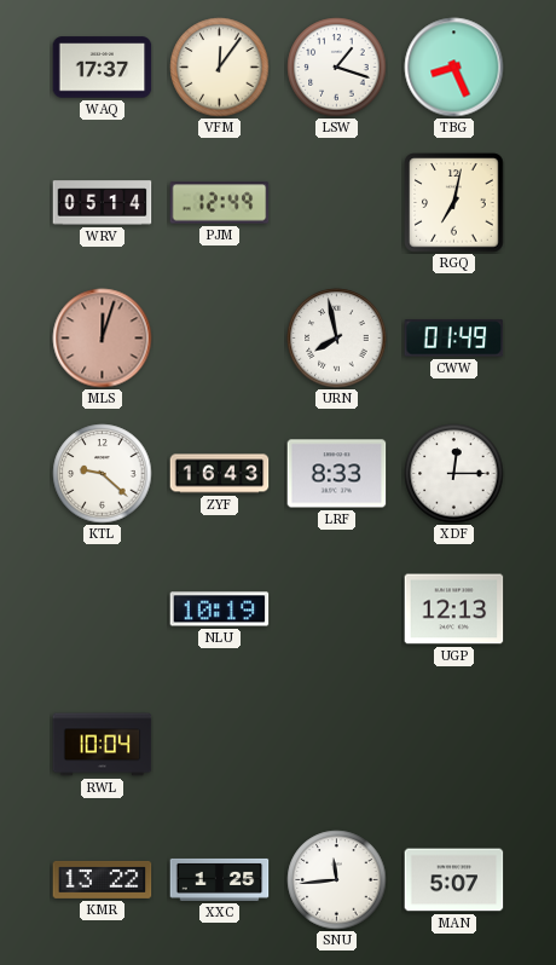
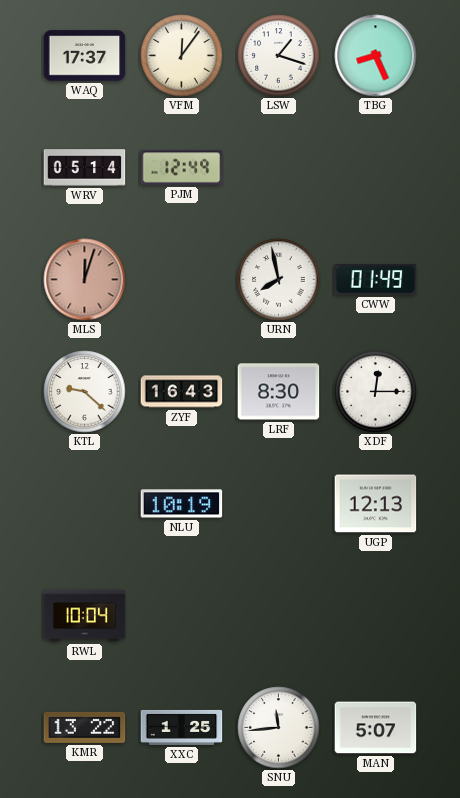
RGQ: 7:02 -> none
LRF: 8:33 -> 8:30
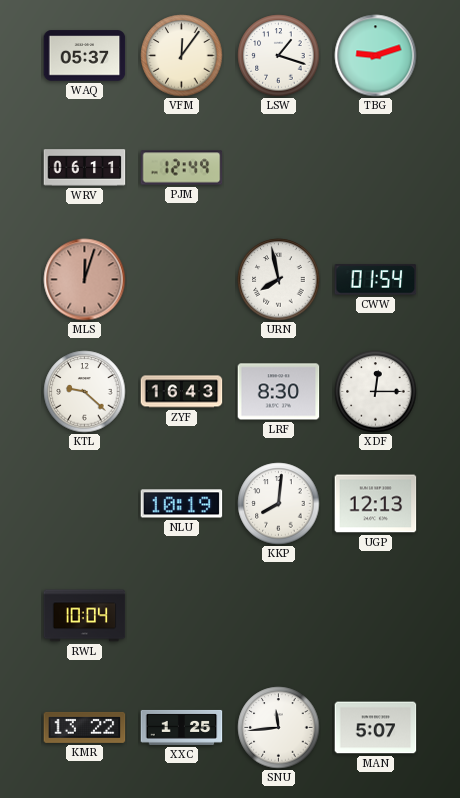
WAQ: 17:37 -> 05:37
TBG: 8:26 -> 9:12
WRV: 05:14 -> 06:11
CWW: 01:49 -> 01:54
KKP: none -> 8:01
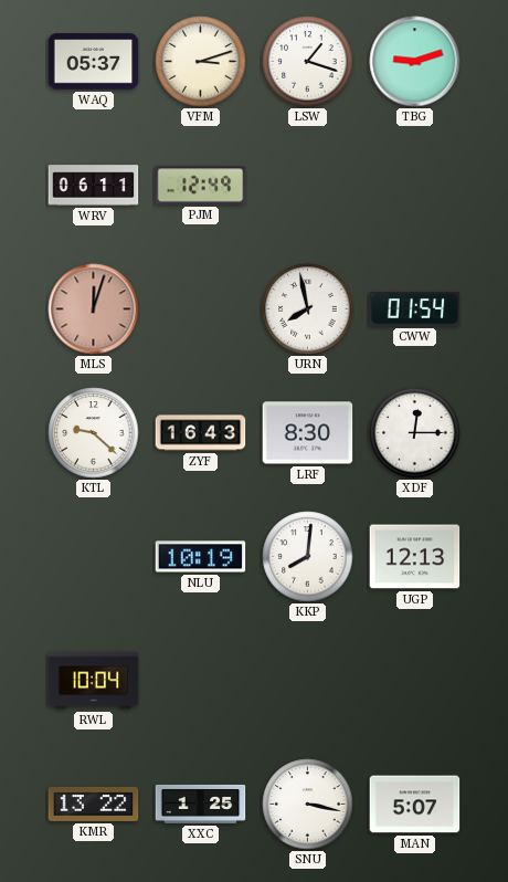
VFM: 12:06 -> 3:12
SNU: 11:44 -> 3:17
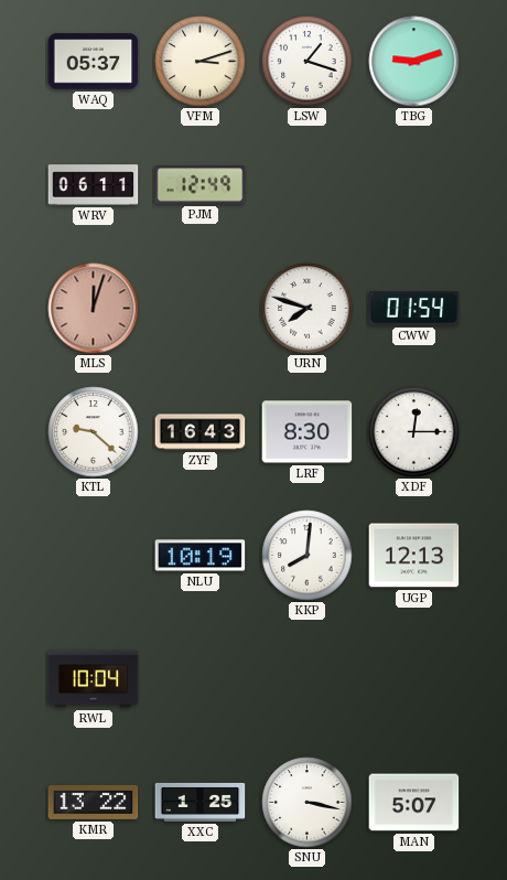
URN: 7:58 -> 7:48
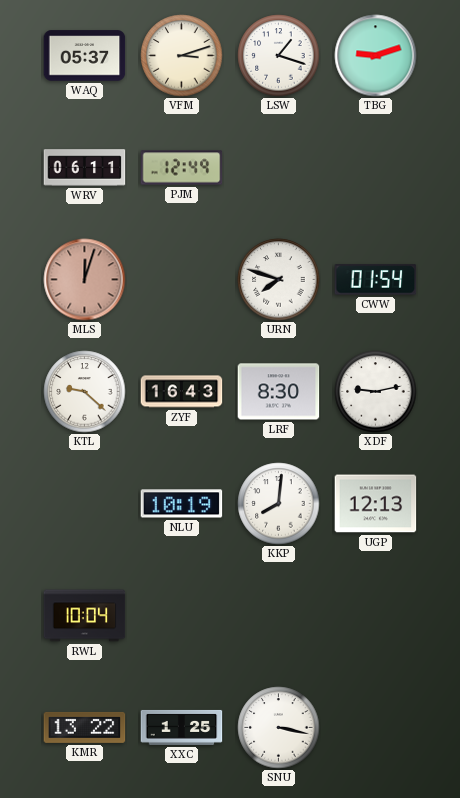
XDF: 12:15 -> 9:13
MAN: 5:07 -> none
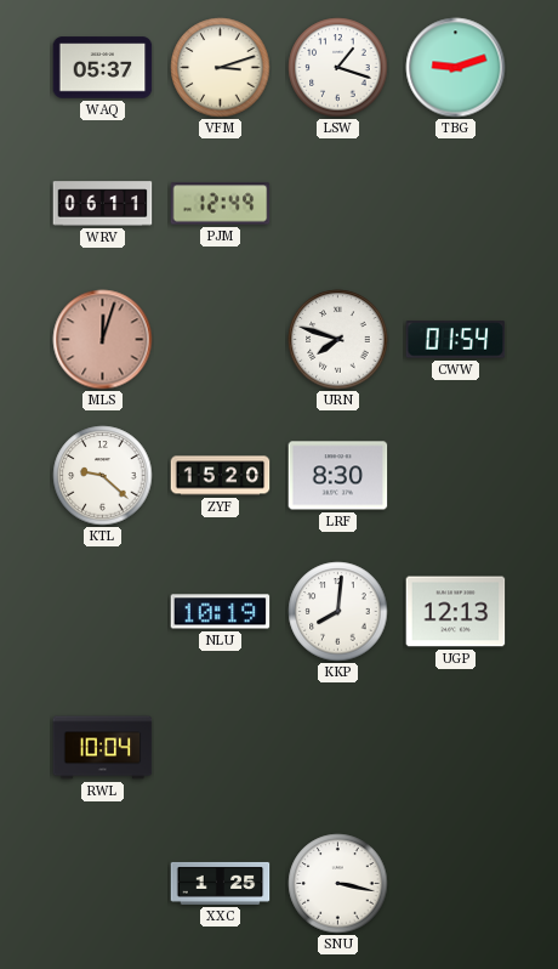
ZYF: 16:43 -> 15:20
XDF: 9:13 -> none
KMR: 13:22 -> none
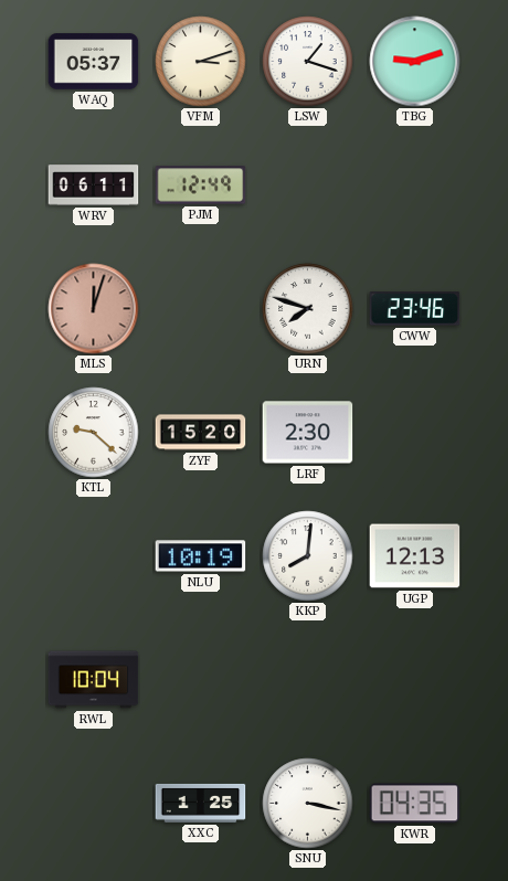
CWW: 01:54 -> 23:46
LRF: 8:30 -> 2:30
KWR: none -> 04:35
